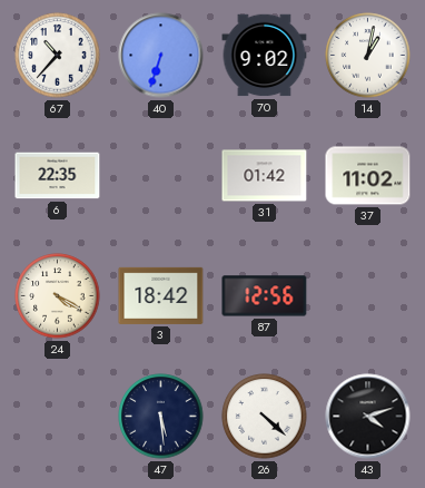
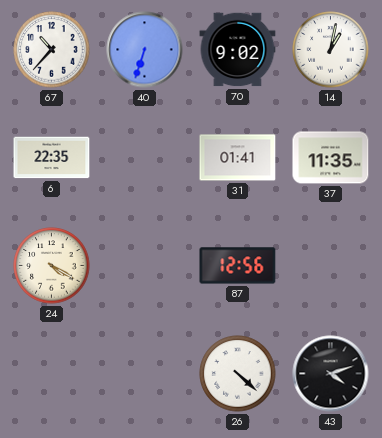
31: 01:42 -> 01:41
37: 11:02 -> 11:35
3: 18:42 -> none
47: 5:29 -> none
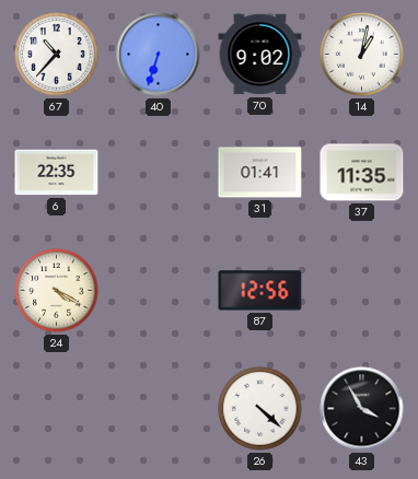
43: 4:12 -> 3:55
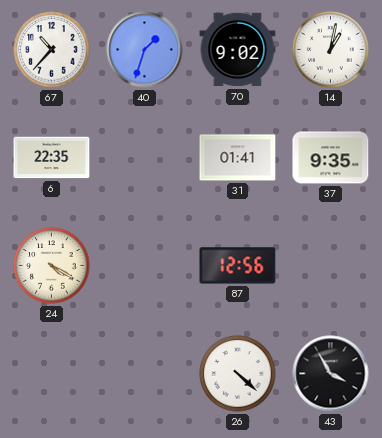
40: 6:33 -> 1:33
37: 11:35 -> 9:35
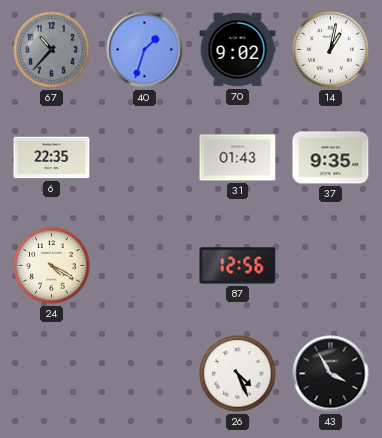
67 dial: white -> grey
31: 01:41 -> 01:43
26: 4:22 -> 4:26
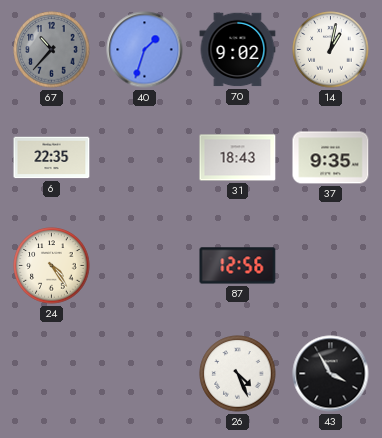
31: 01:43 -> 18:43
24: 4:20 -> 4:24
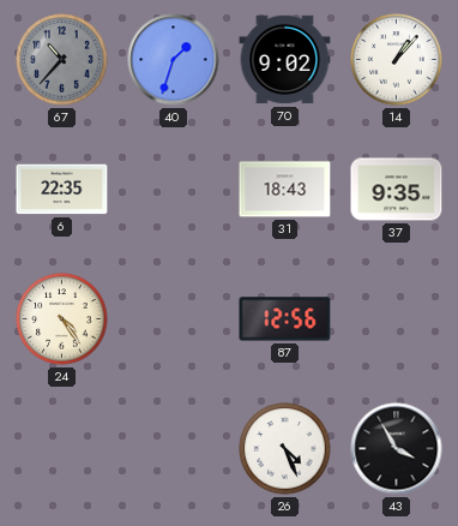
14: 1:02 -> 1:07
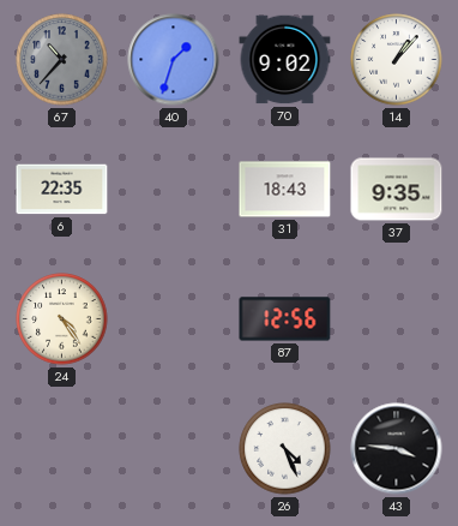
43: 3:55 -> 3:46
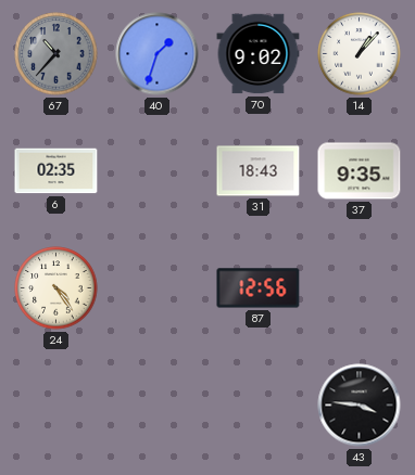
6: 22:35 -> 02:35
26: 4:26 -> none
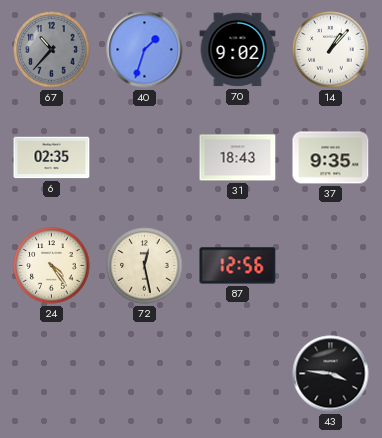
72: none -> 12:28
